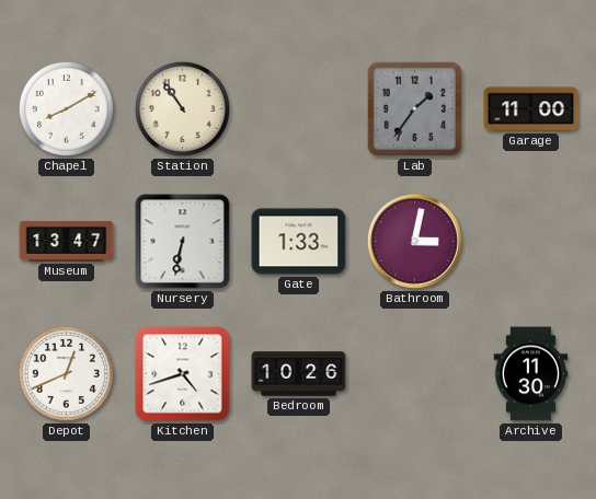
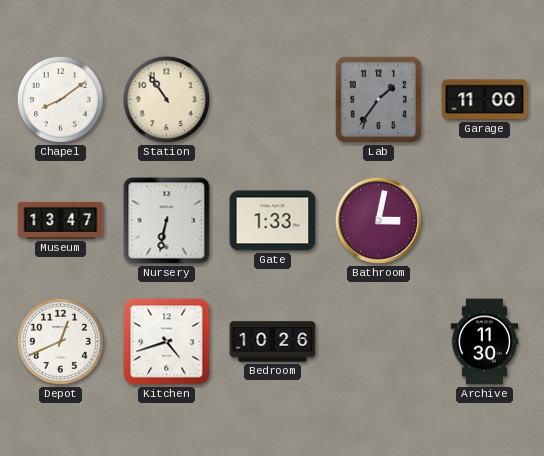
Chapel: 8:10 -> 8:09
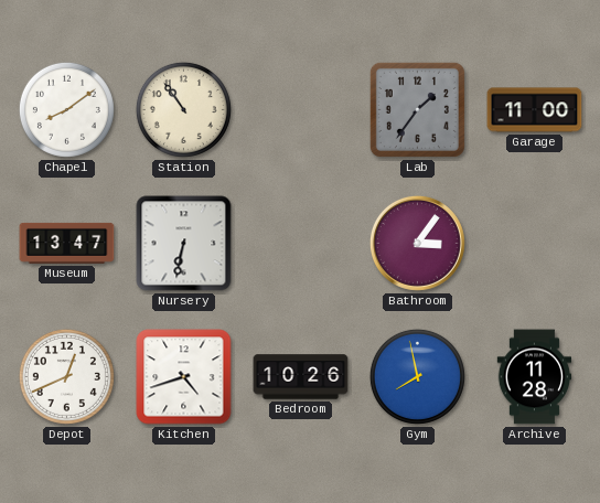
Gate: 1:33 -> none
Bathroom: 3:02 -> 3:06
Gym: none -> 7:58
Archive: 11:30 -> 11:28
